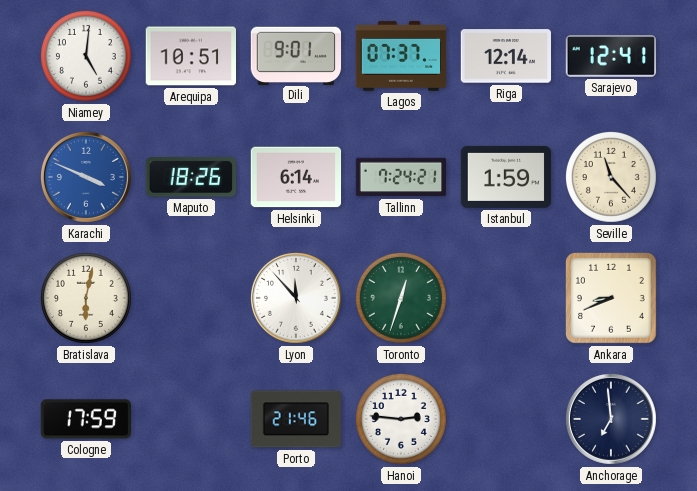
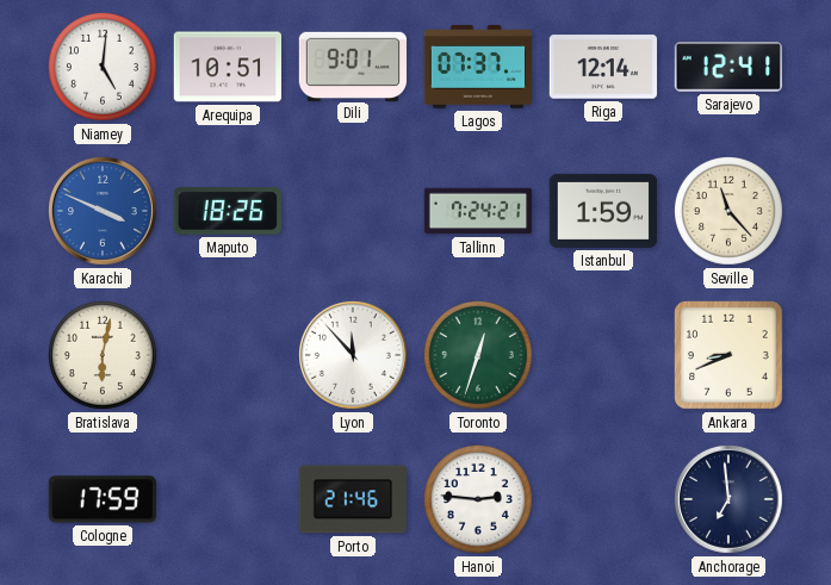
Helsinki: 6:14 -> none
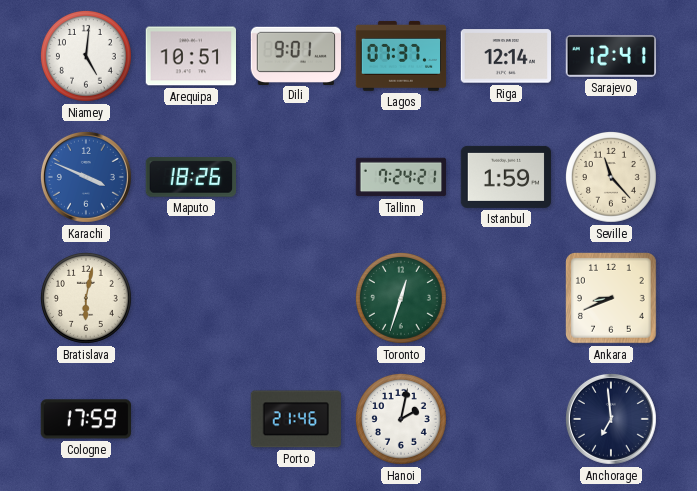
Lyon: 11:53 -> none
Hanoi: 2:46 -> 2:02
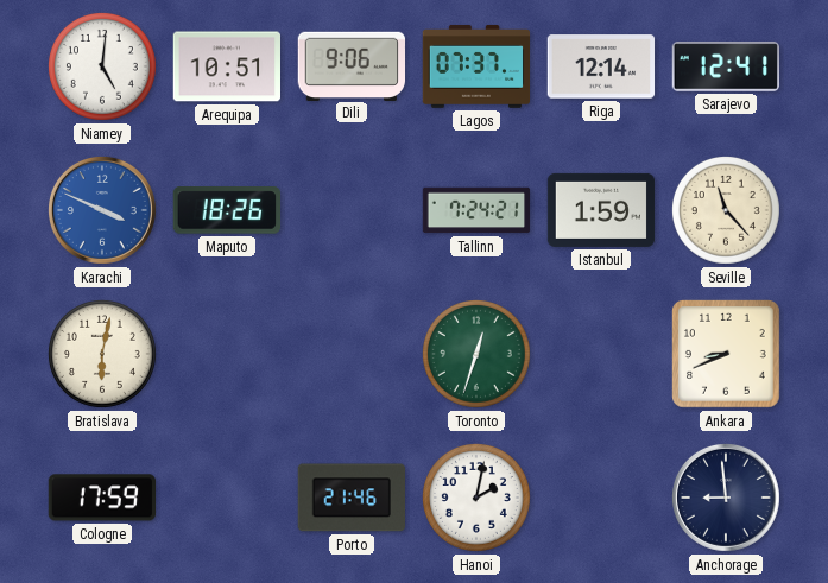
Dili: 9:01 -> 9:06
Anchorage: 6:59 -> 8:59
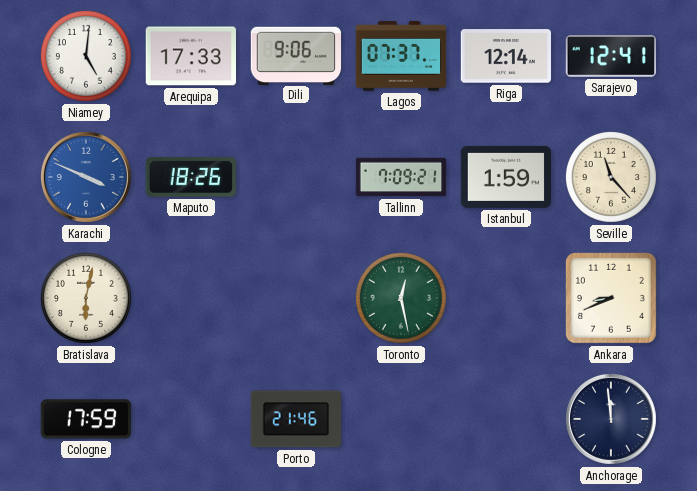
Arequipa: 10:51 -> 17:33
Tallinn: 7:24 -> 7:09
Toronto: 12:33 -> 12:28
Hanoi: 2:02 -> none
Anchorage: 8:59 -> 11:59
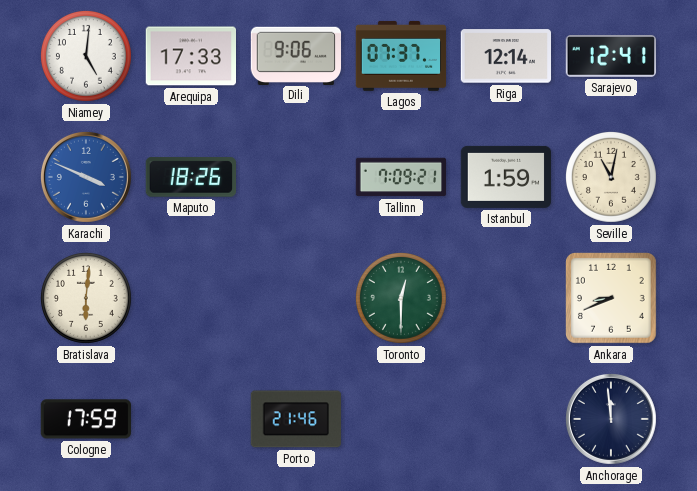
Seville: 11:23 -> 11:02
Bratislava: 6:02 -> 6:01
Toronto: 12:28 -> 12:30
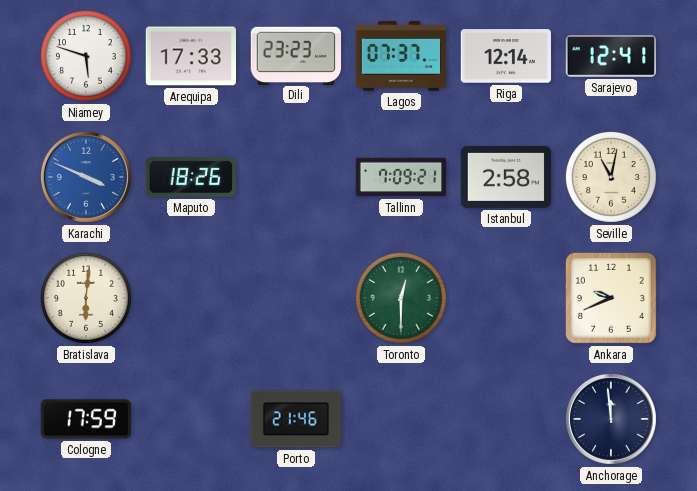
Niamey: 5:01 -> 5:48
Dili: 9:06 -> 23:23
Istanbul: 1:59 -> 2:58
Ankara: 8:41 -> 9:41
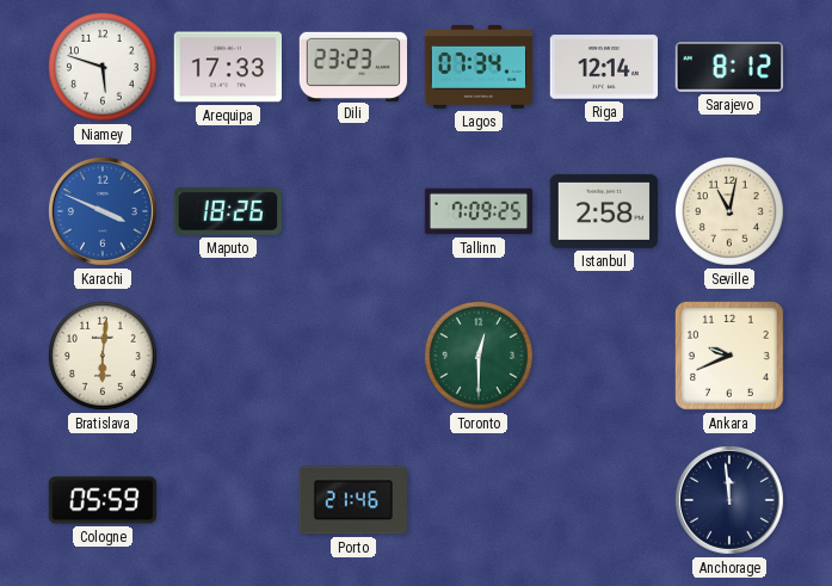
Lagos: 07:37 -> 07:34
Sarajevo: 12:41 -> 8:12
Tallinn: 7:09:21 -> 7:09:25
Cologne: 17:59 -> 05:59
